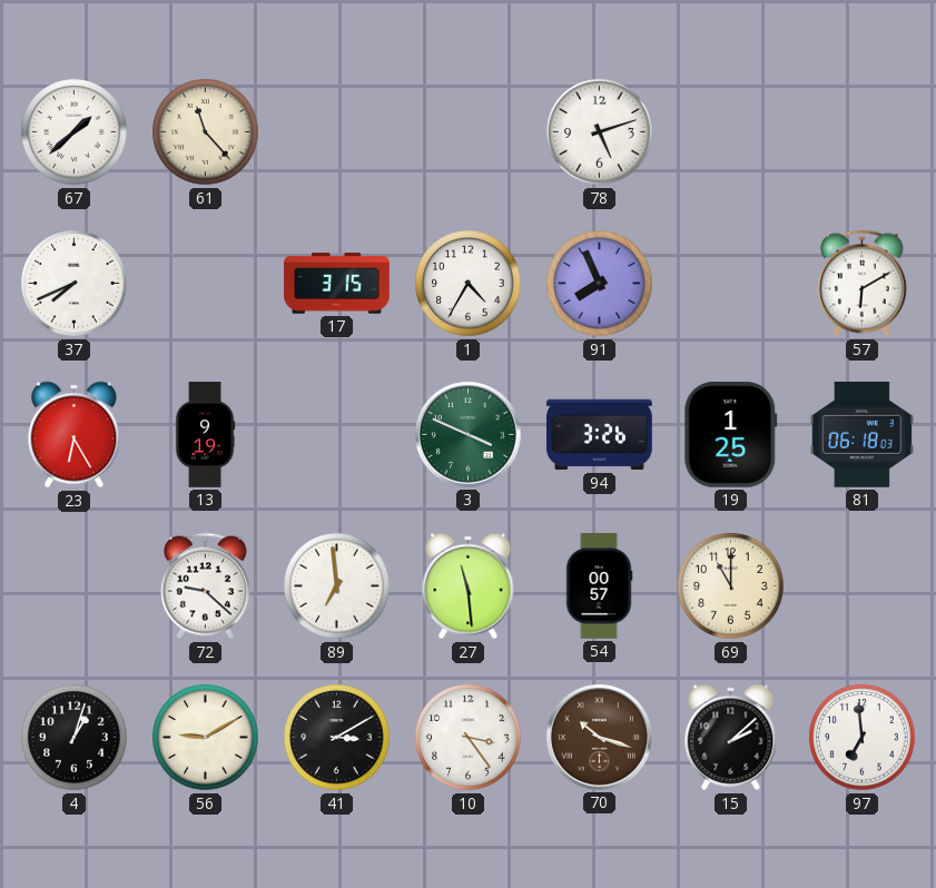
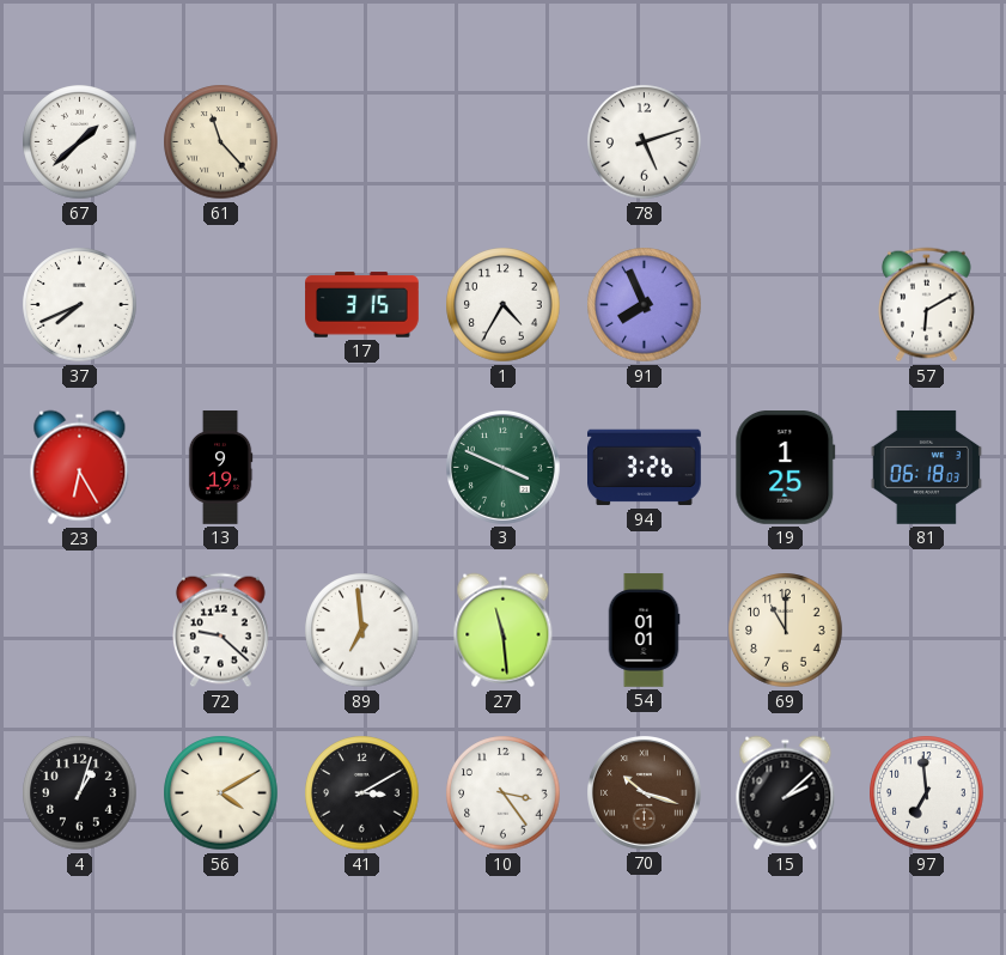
54: 00:57 -> 01:01
56: 9:10 -> 4:10
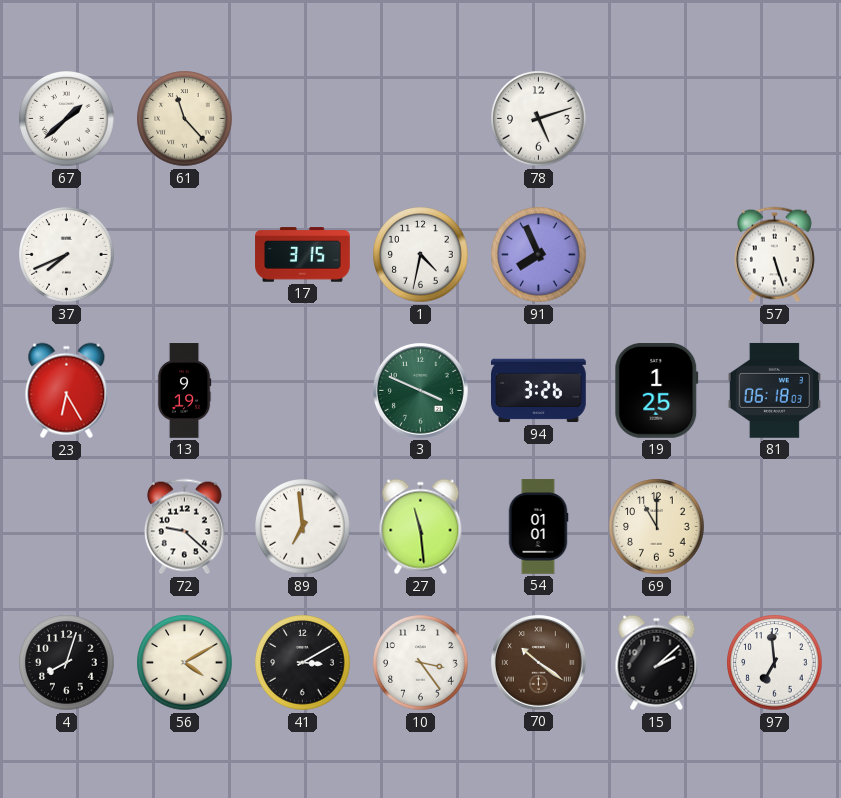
1: 4:35 -> 4:32
57: 6:10 -> 5:27
4: 1:03 -> 8:03
70: 10:18 -> 10:21
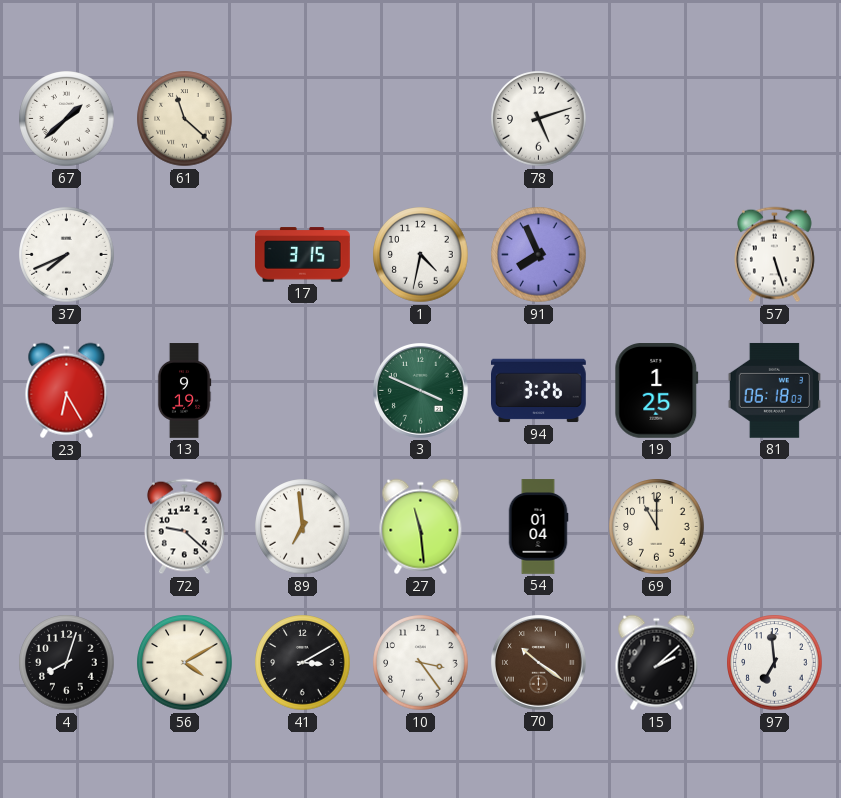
61: 11:23 -> 11:22
54: 01:01 -> 01:04
